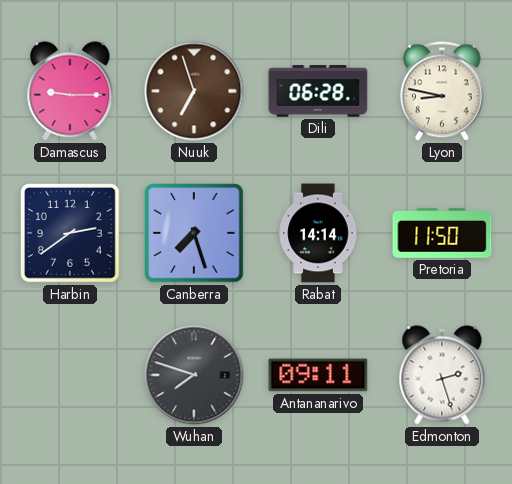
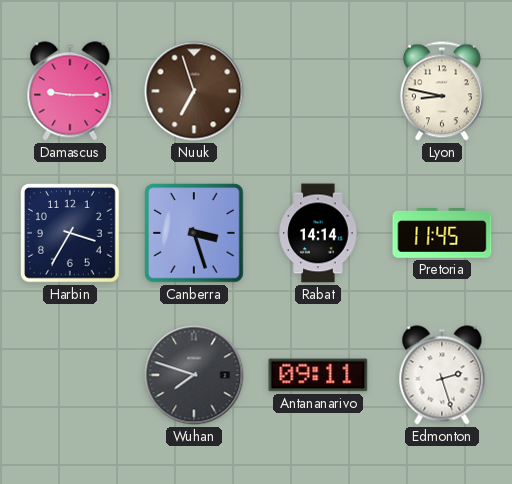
Dili: 06:28 -> none
Harbin: 2:39 -> 3:35
Canberra: 7:27 -> 3:27
Pretoria: 11:50 -> 11:45
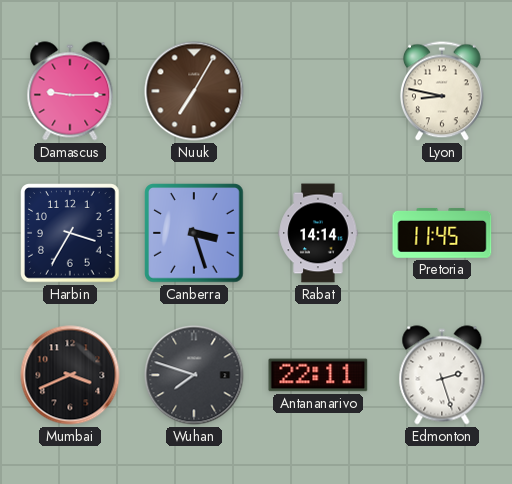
Nuuk: 6:57 -> 7:05
Mumbai: none -> 3:41
Antananarivo: 09:11 -> 22:11
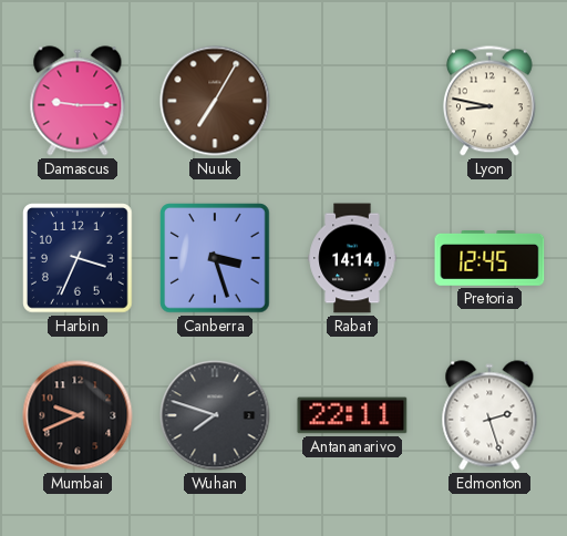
Harbin: 3:35 -> 3:34
Pretoria: 11:45 -> 12:45
Mumbai: 3:41 -> 9:41
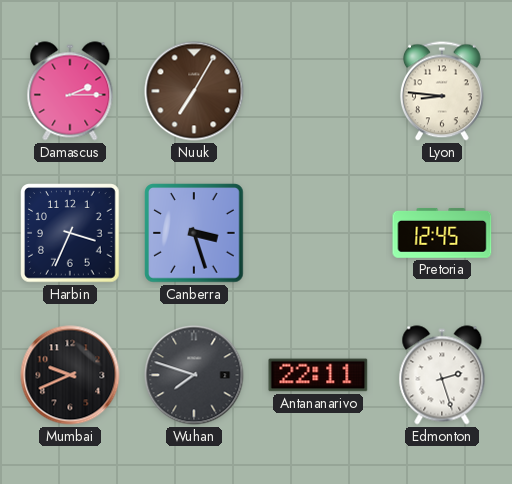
Damascus: 9:15 -> 2:15
Lyon: 8:47 -> 8:46
Rabat: 14:14 -> none
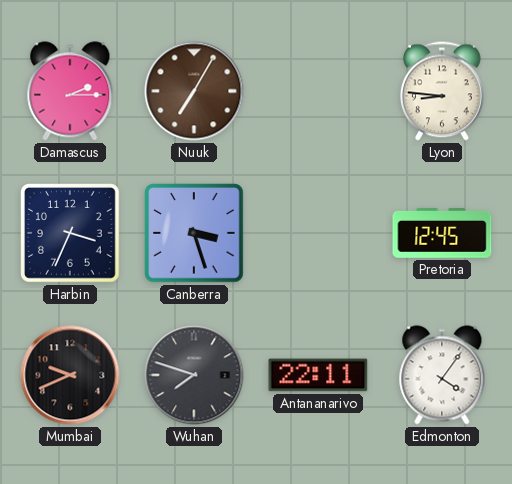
Edmonton: 2:27 -> 4:06
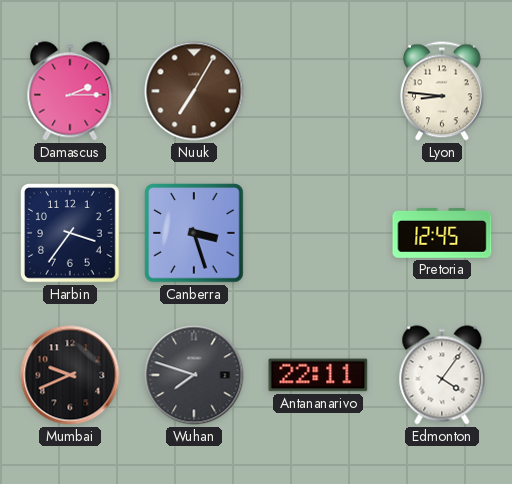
Harbin: 3:34 -> 3:36
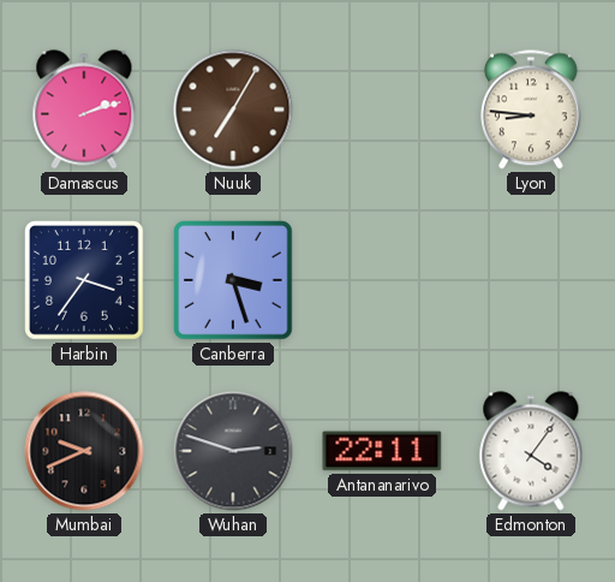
Damascus: 2:15 -> 2:12
Pretoria: 12:45 -> none
Wuhan: 7:48 -> 2:48
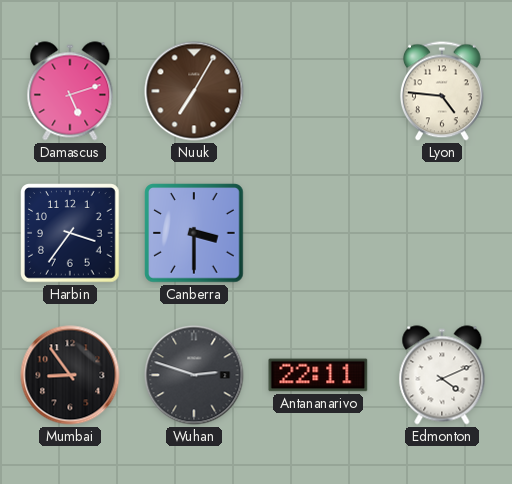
Damascus: 2:12 -> 5:12
Lyon: 8:46 -> 4:46
Canberra: 3:27 -> 3:30
Mumbai: 9:41 -> 8:54
Edmonton: 4:06 -> 4:11
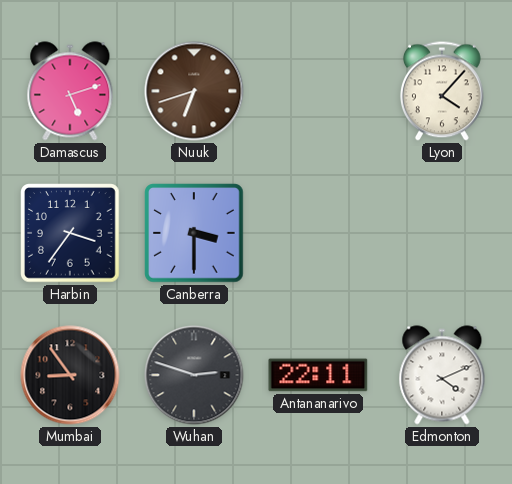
Nuuk: 7:05 -> 6:42
Lyon: 4:46 -> 4:07
